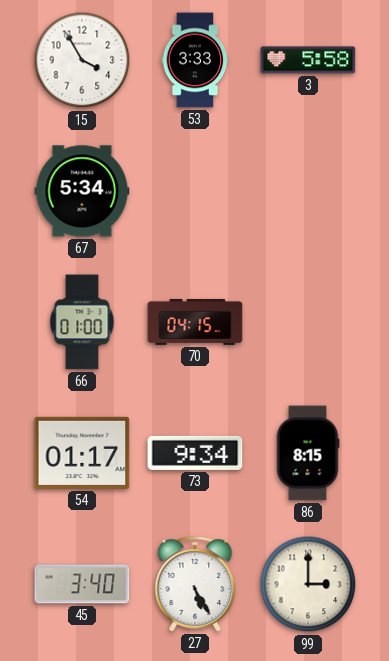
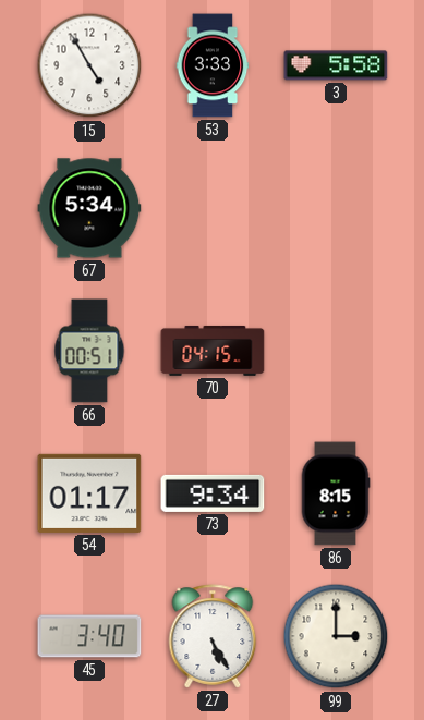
15: 3:55 -> 4:55
66: 01:00 -> 00:51
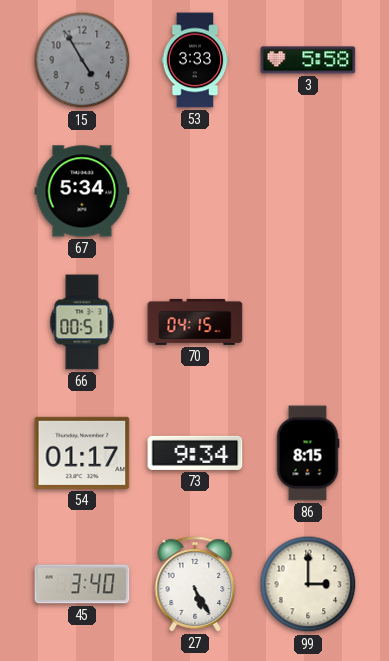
15 dial: white -> grey
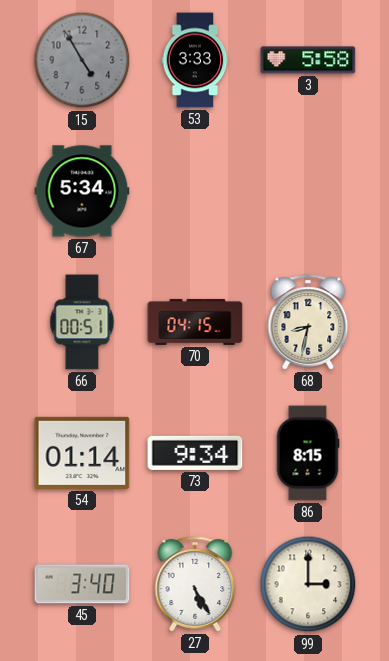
68: none -> 8:32
54: 01:17 -> 01:14
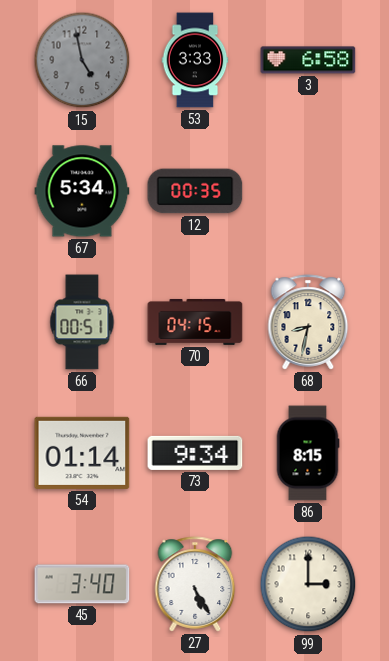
15: 4:55 -> 4:58
3: 5:58 -> 6:58
12: none -> 00:35
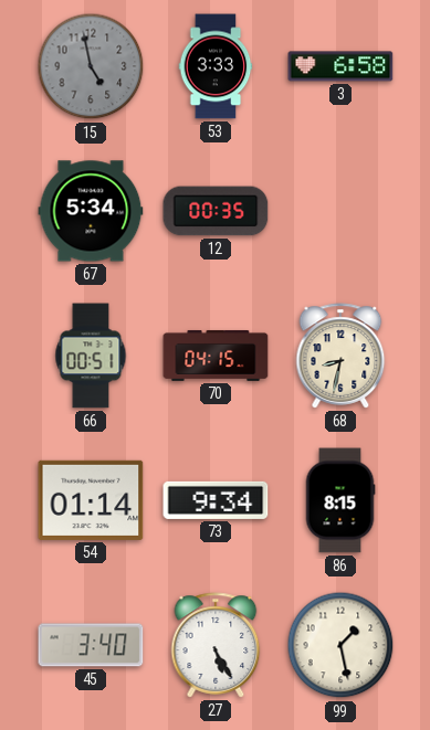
99: 3:00 -> 1:28
